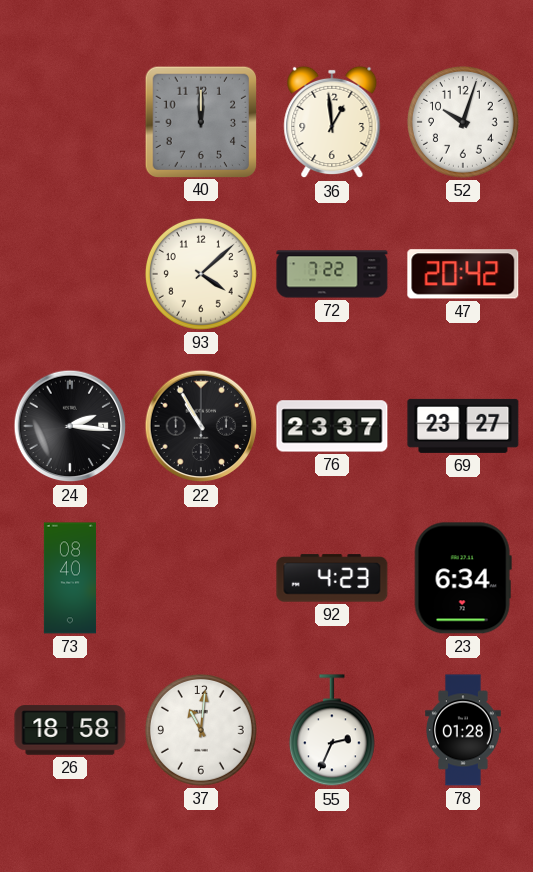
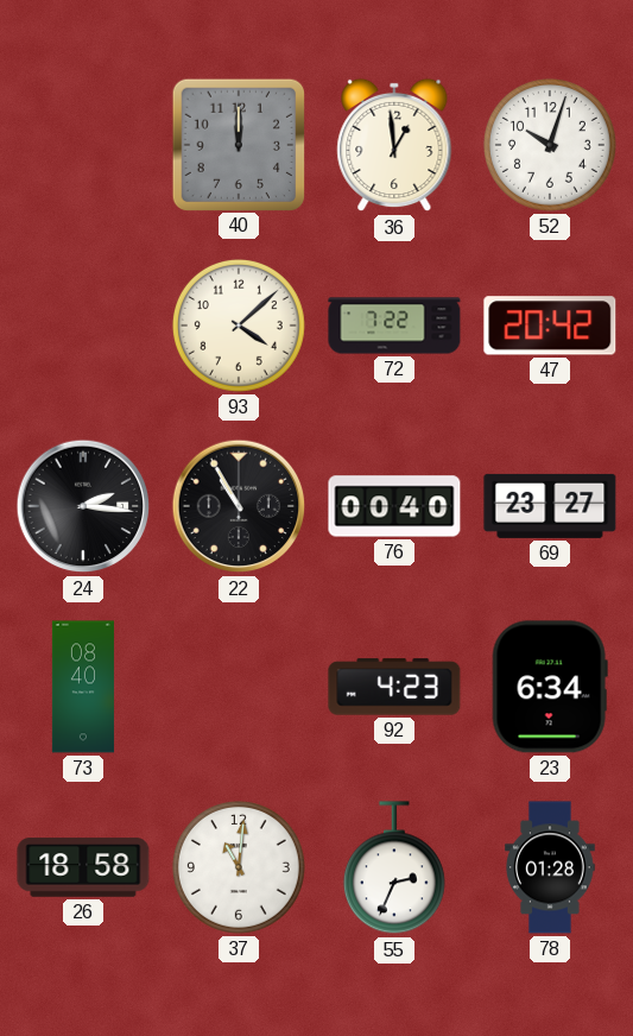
76: 23:37 -> 00:40
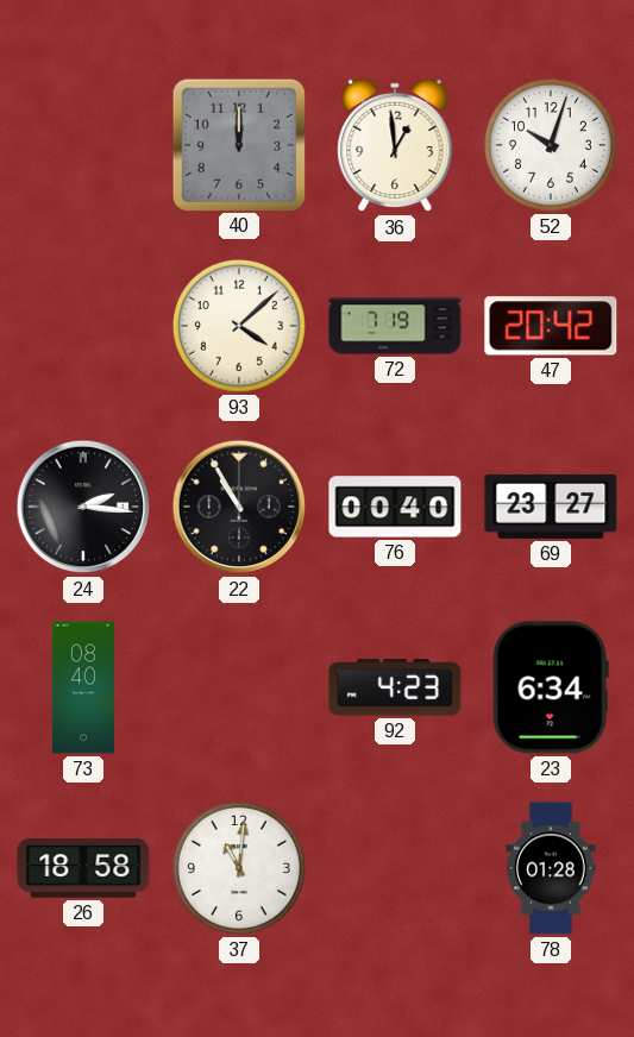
72: 7:22 -> 7:19
55: 2:34 -> none
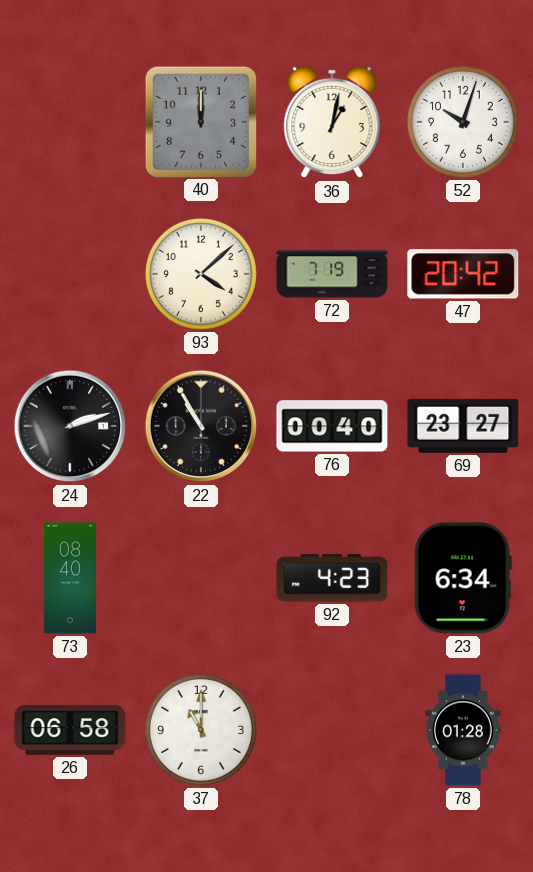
36: 12:59 -> 1:02
24: 2:16 -> 2:12
26: 18:58 -> 06:58
37: 11:01 -> 11:00
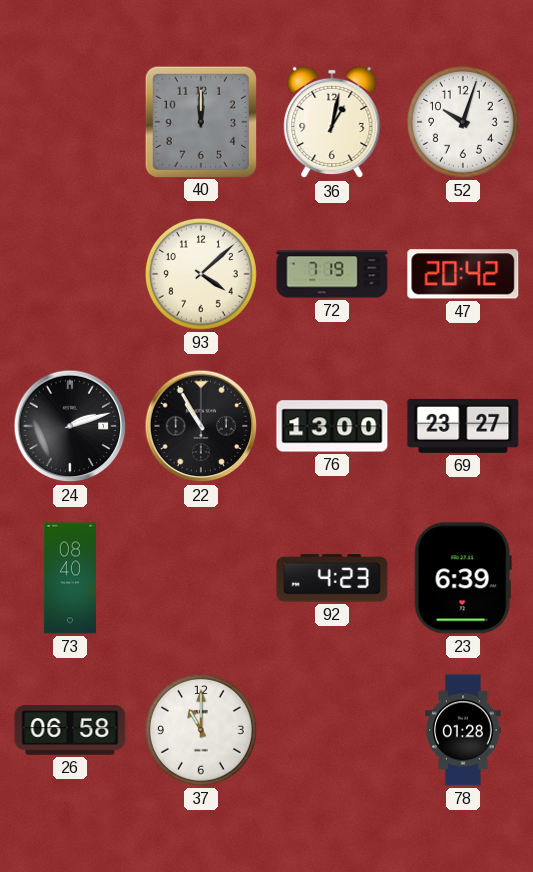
76: 00:40 -> 13:00
23: 6:34 -> 6:39
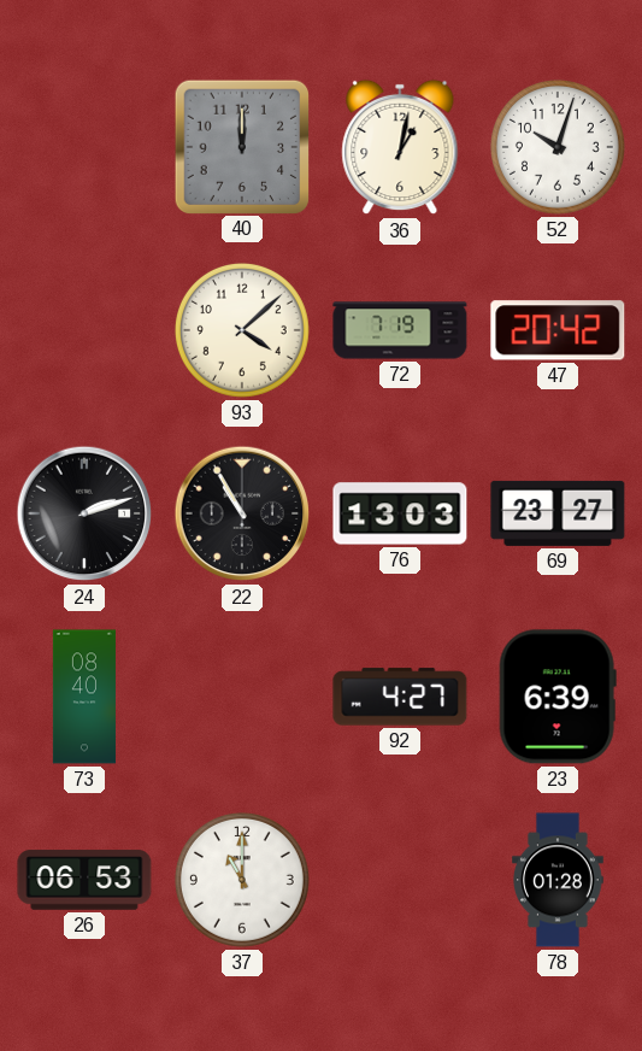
76: 13:00 -> 13:03
92: 4:23 -> 4:27
26: 06:58 -> 06:53
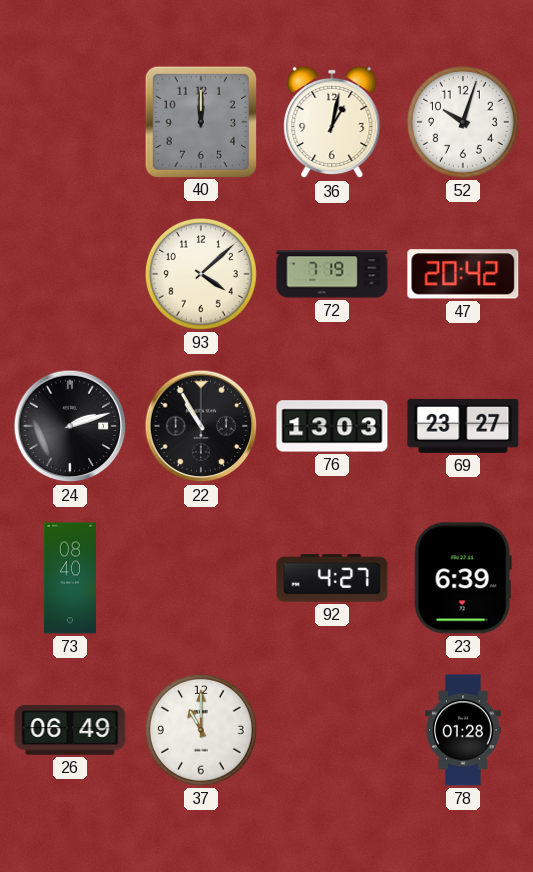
26: 06:53 -> 06:49
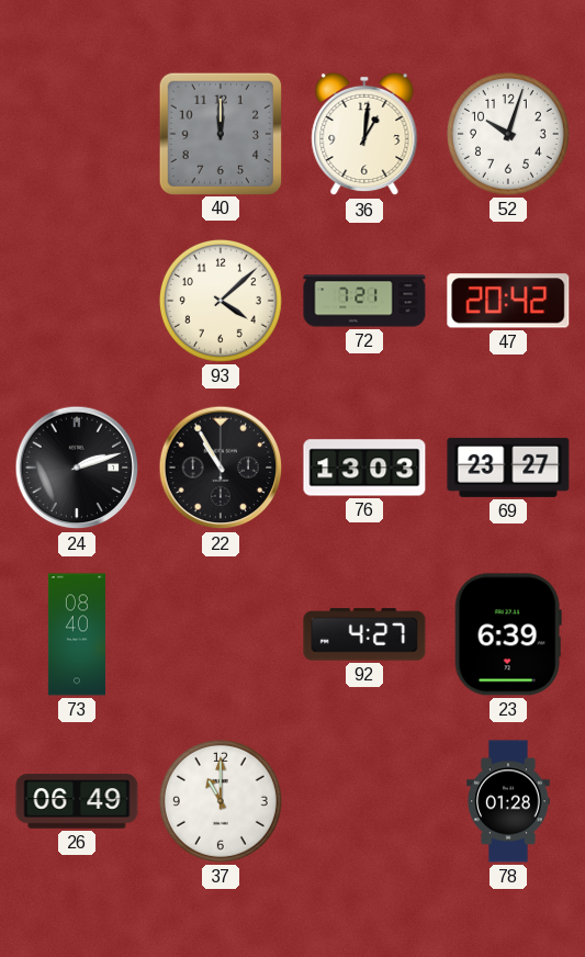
36: 1:02 -> 1:01
72: 7:19 -> 7:21
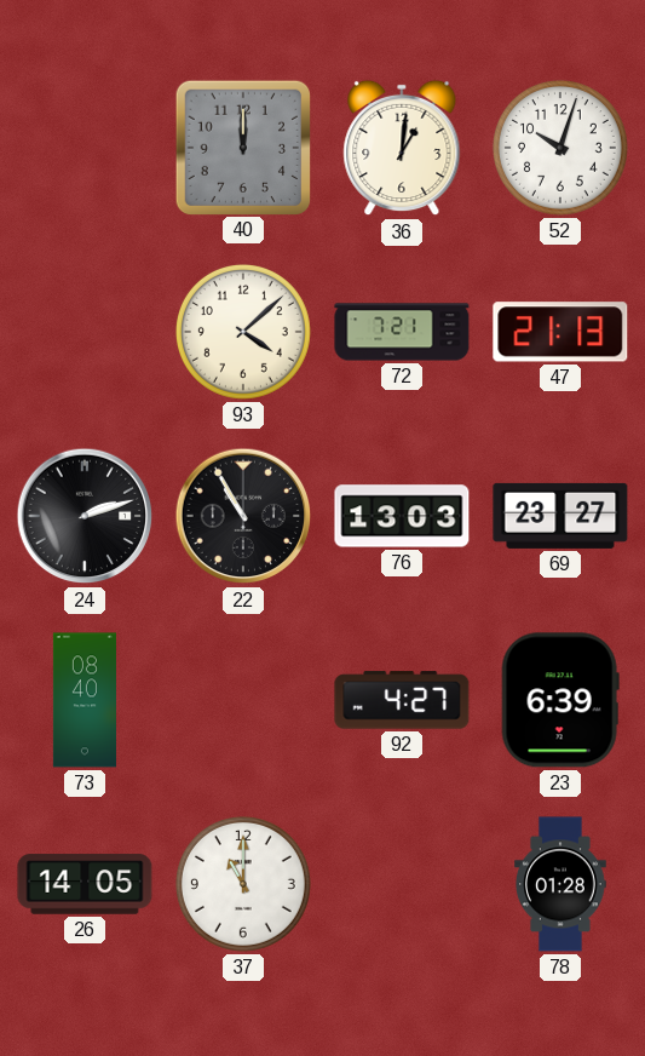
47: 20:42 -> 21:13
26: 06:49 -> 14:05
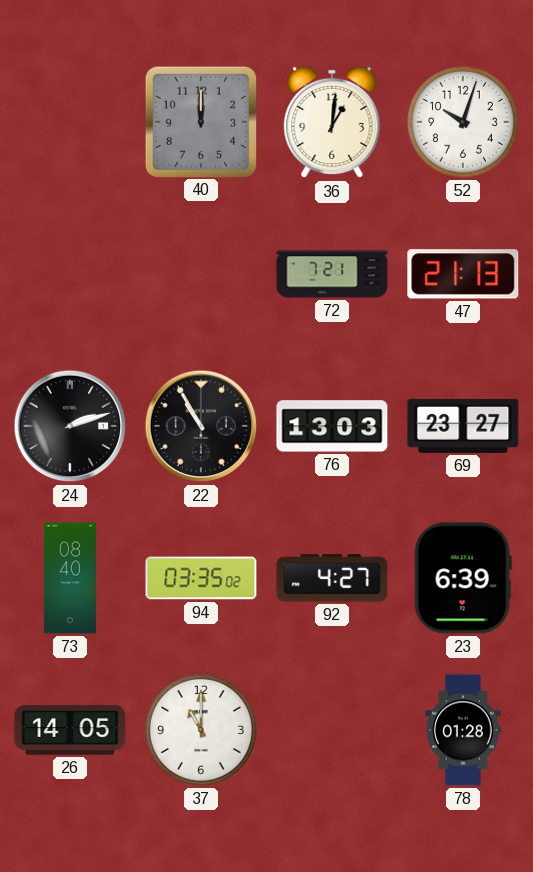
93: 4:08 -> none
94: none -> 03:35
